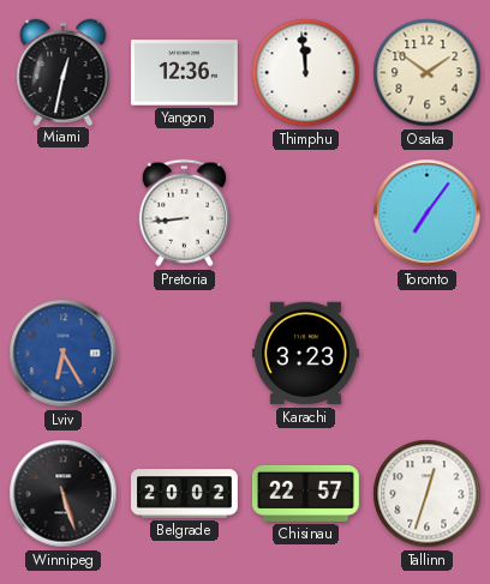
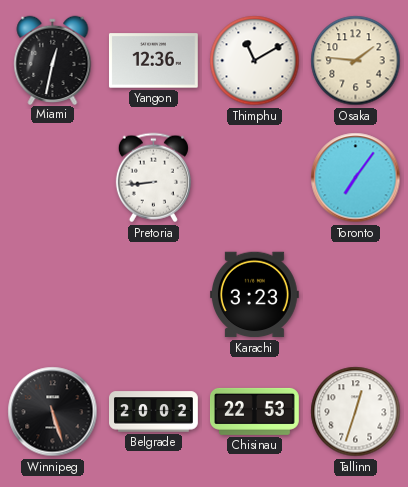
Thimphu: 11:59 -> 11:10
Osaka: 1:51 -> 1:46
Lviv: 6:25 -> none
Chisinau: 22:57 -> 22:53
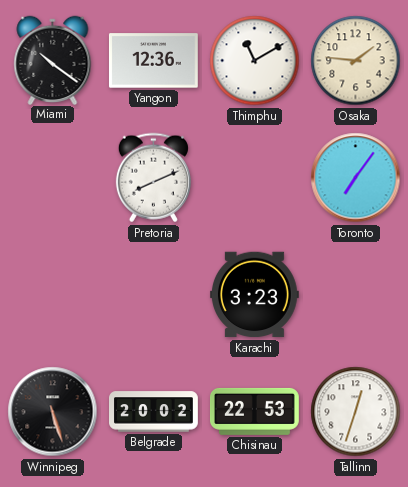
Miami: 12:32 -> 10:21
Pretoria: 8:44 -> 8:11
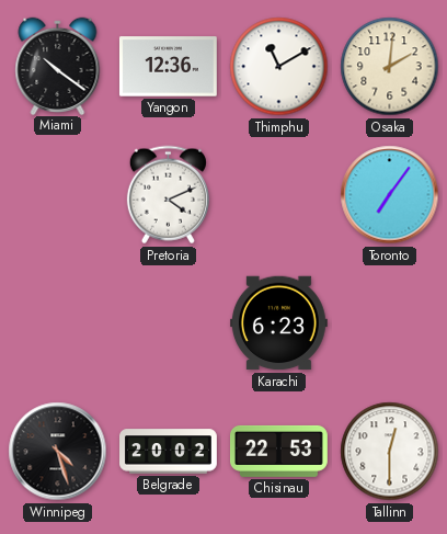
Osaka: 1:46 -> 2:01
Pretoria: 8:11 -> 4:11
Karachi: 3:23 -> 6:23
Winnipeg: 5:27 -> 4:27
Tallinn: 12:33 -> 12:30
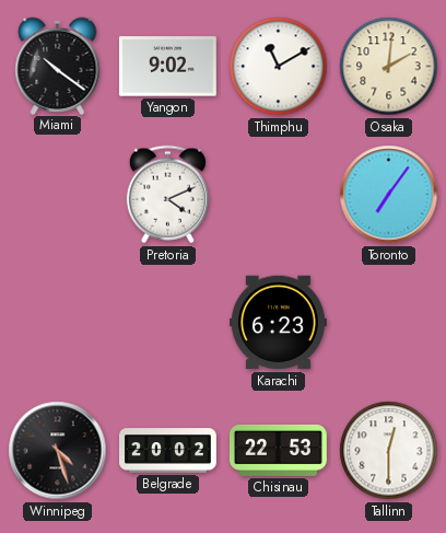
Yangon: 12:36 -> 9:02
